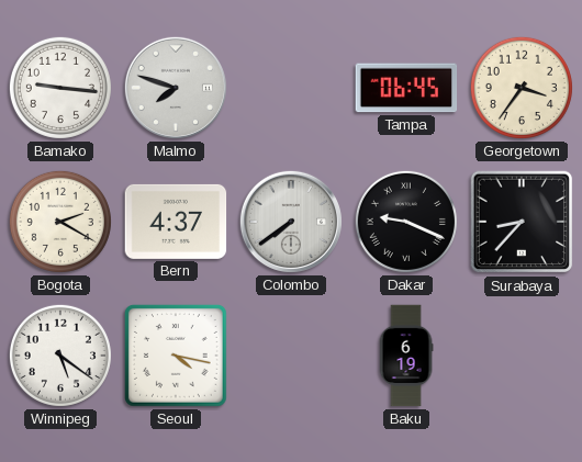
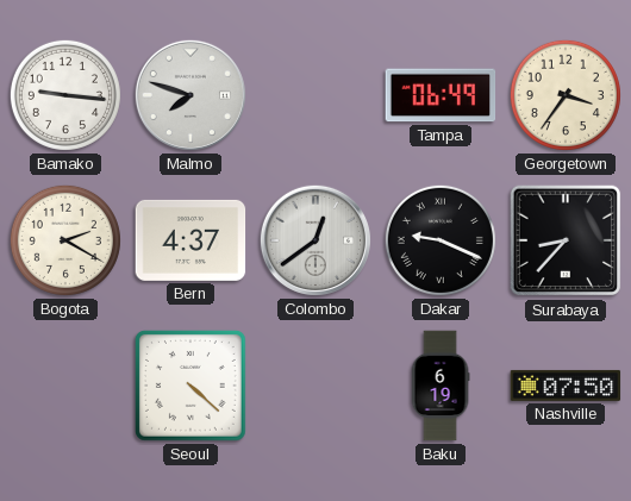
Tampa: 06:45 -> 06:49
Colombo: 7:39 -> 12:39
Winnipeg: 5:21 -> none
Seoul: 4:17 -> 4:22
Nashville: none -> 07:50
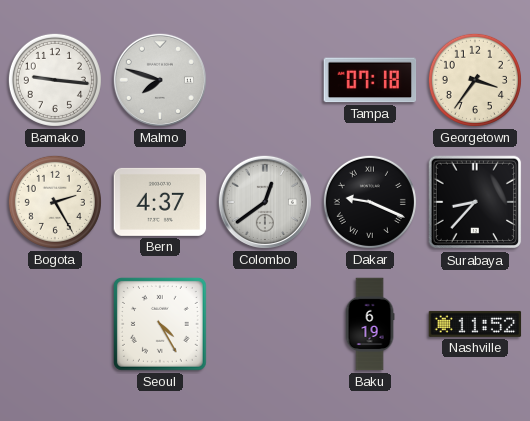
Tampa: 06:49 -> 07:18
Bogota: 2:20 -> 2:25
Seoul: 4:22 -> 4:25
Nashville: 07:50 -> 11:52
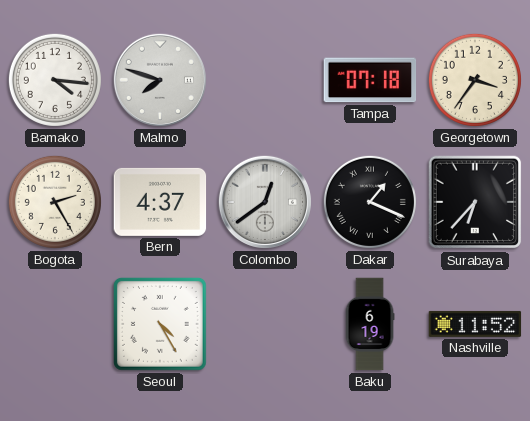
Bamako: 9:16 -> 4:16
Dakar: 9:19 -> 1:19
Surabaya: 8:37 -> 6:37
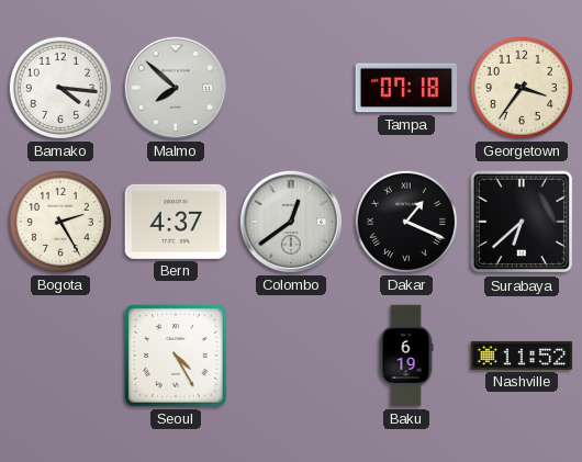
Malmo: 7:48 -> 7:52
Surabaya: 6:37 -> 6:38
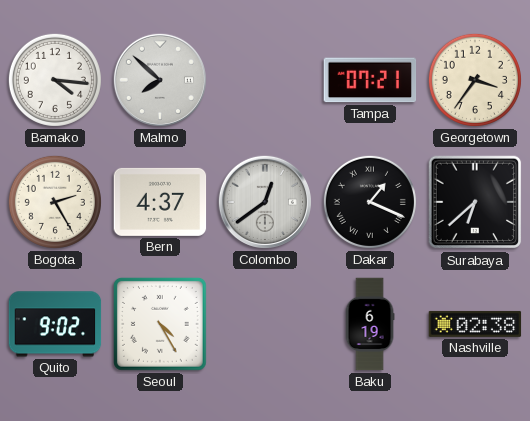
Tampa: 07:18 -> 07:21
Quito: none -> 9:02
Nashville: 11:52 -> 02:38
